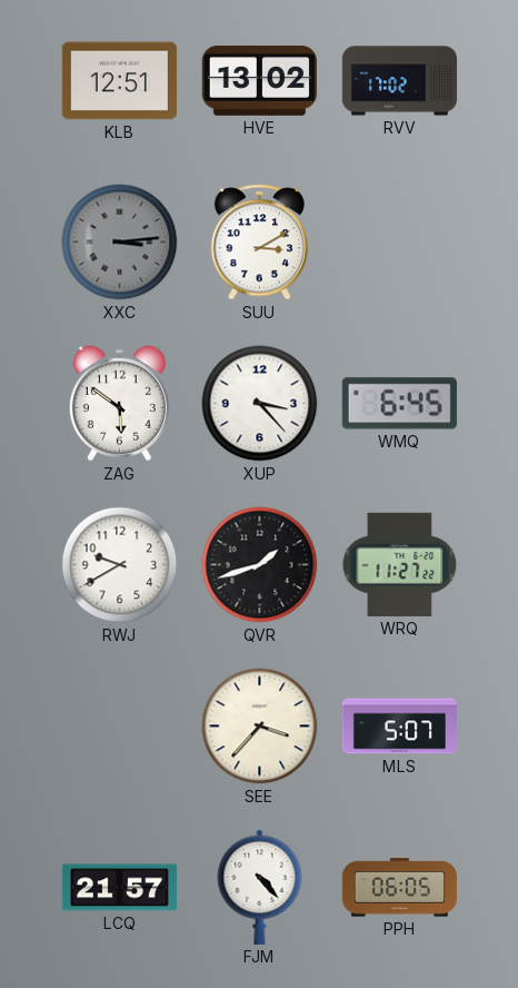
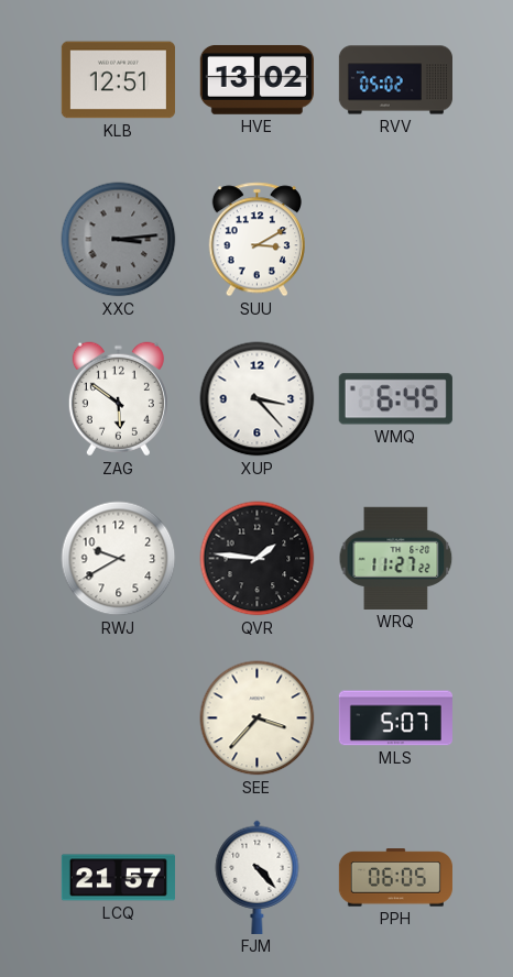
RVV: 17:02 -> 05:02
QVR: 1:42 -> 1:46
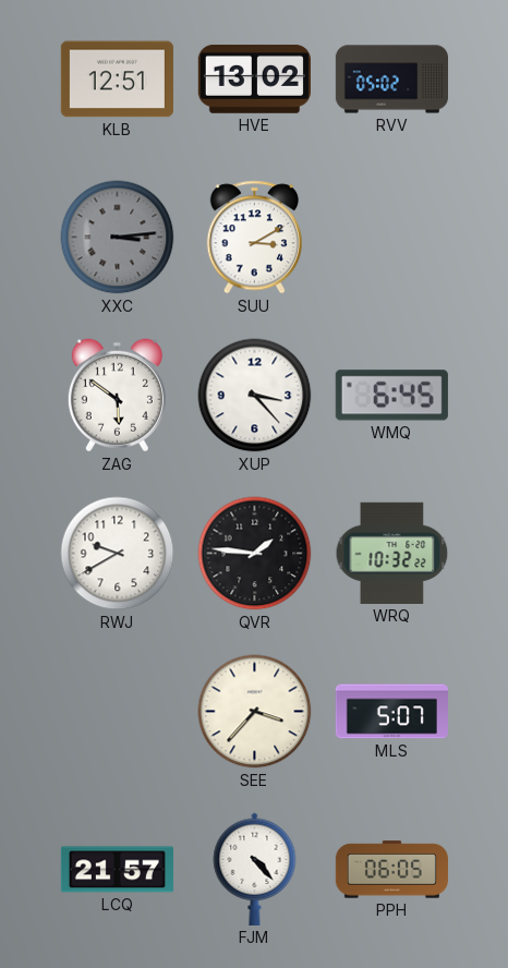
WRQ: 11:27 -> 10:32
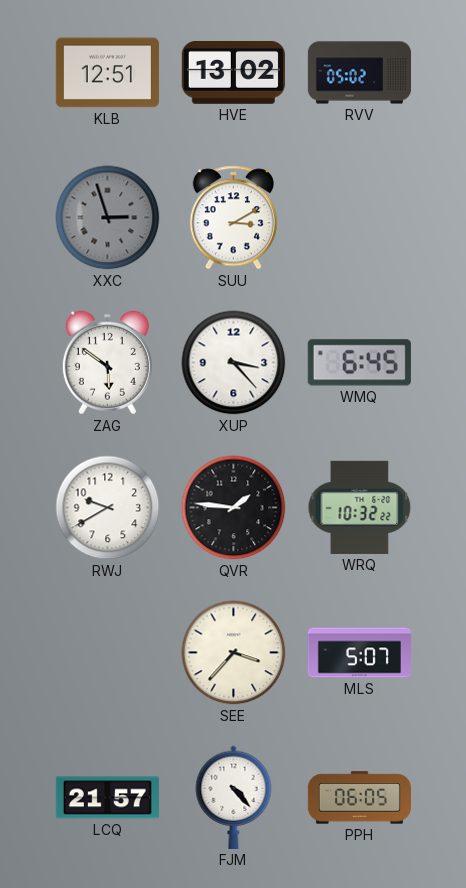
XXC: 3:14 -> 2:57
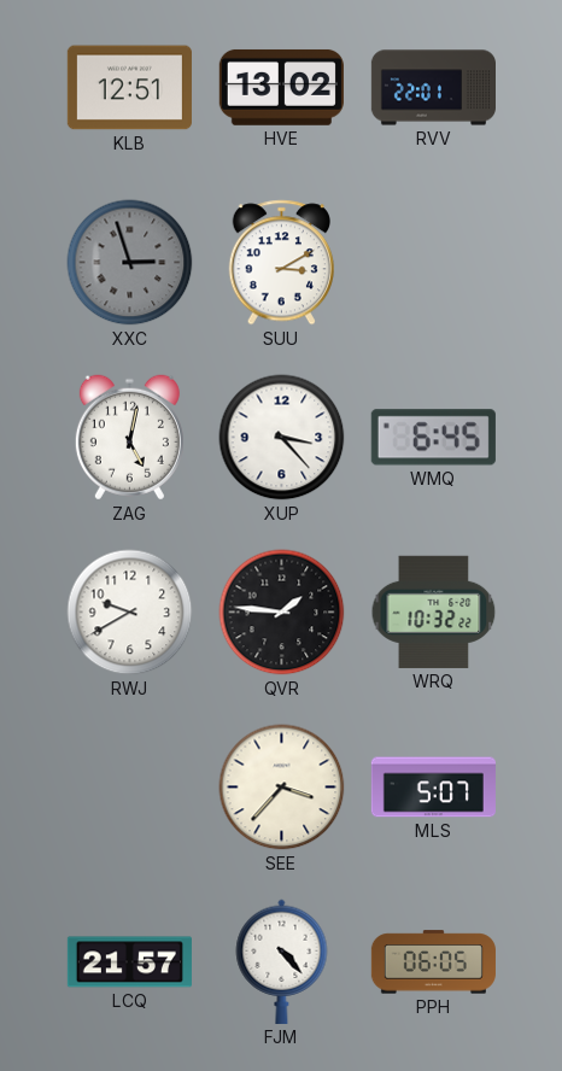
RVV: 05:02 -> 22:01
ZAG: 5:51 -> 5:02
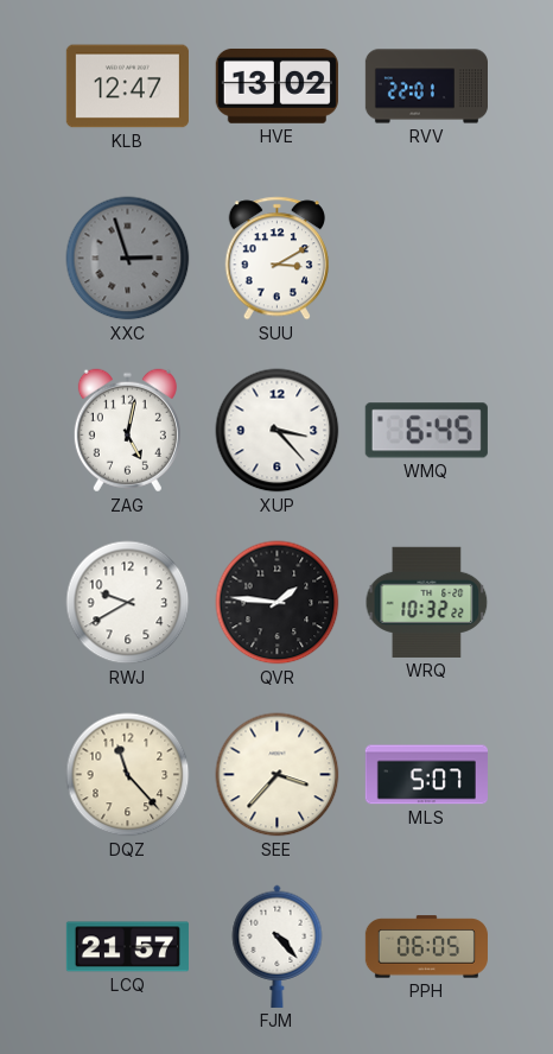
KLB: 12:51 -> 12:47
DQZ: none -> 11:23
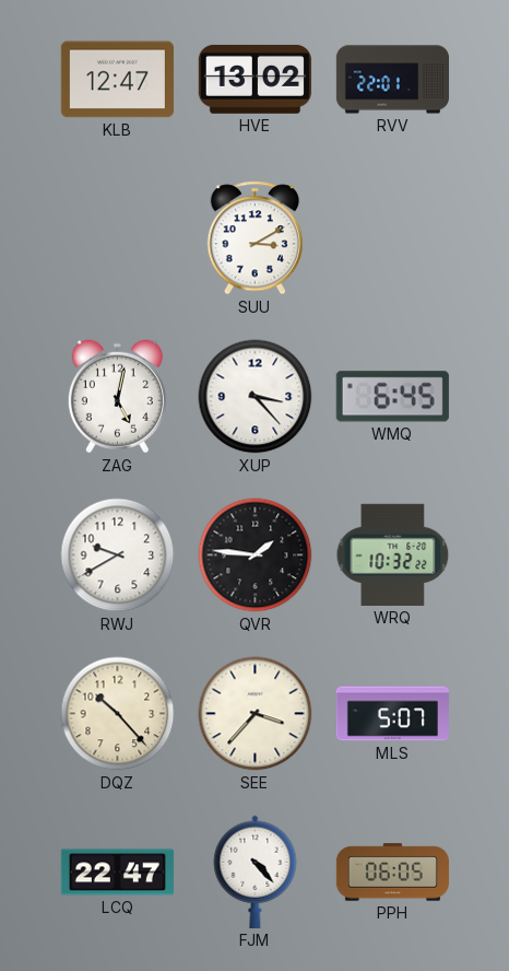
XXC: 2:57 -> none
DQZ: 11:23 -> 10:23
LCQ: 21:57 -> 22:47
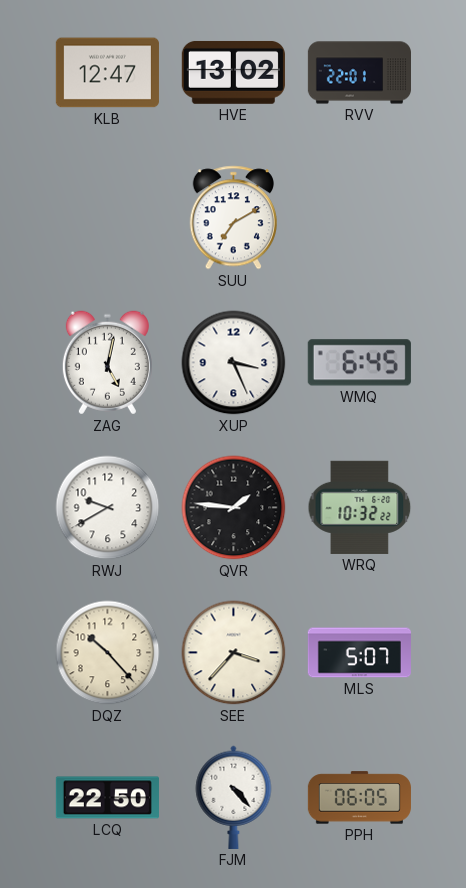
SUU: 3:10 -> 7:10
XUP: 3:23 -> 3:26
LCQ: 22:47 -> 22:50
